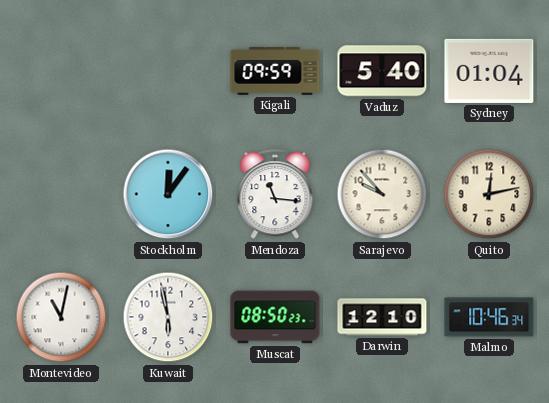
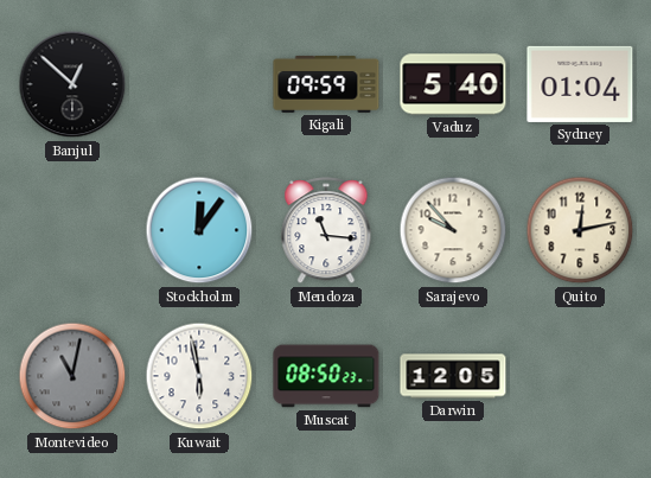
Banjul: none -> 12:52
Montevideo dial: white -> grey
Darwin: 12:10 -> 12:05
Malmo: 10:46 -> none
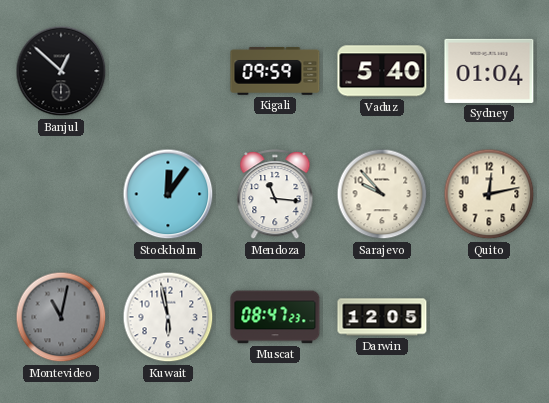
Muscat: 08:50 -> 08:47
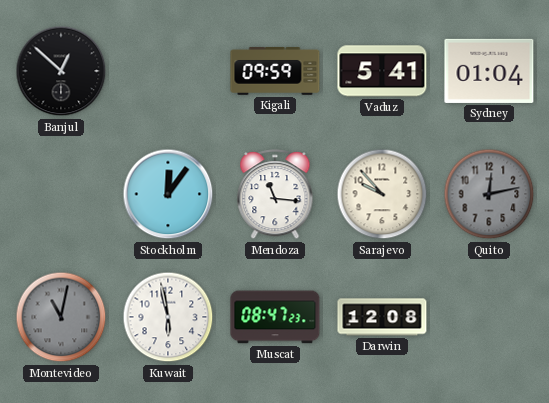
Vaduz: 5:40 -> 5:41
Quito dial: cream -> grey
Darwin: 12:05 -> 12:08
